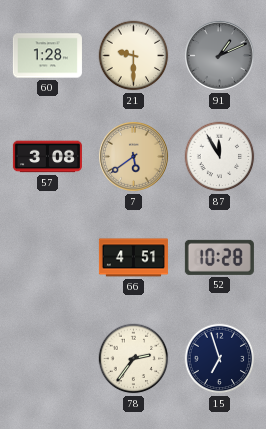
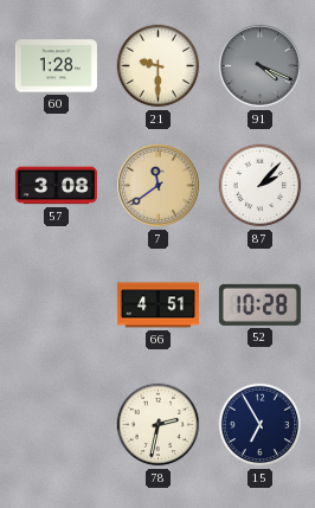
91: 1:11 -> 4:19
7: 5:39 -> 11:39
87: 11:55 -> 2:07
78: 2:36 -> 2:32
15: 6:57 -> 6:55
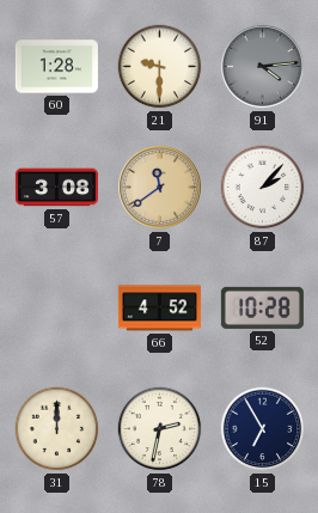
91: 4:19 -> 4:14
66: 4:51 -> 4:52
31: none -> 12:00
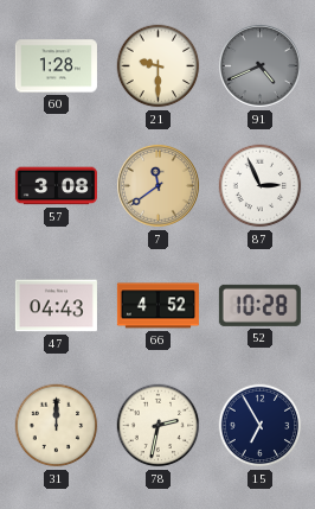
91: 4:14 -> 4:41
87: 2:07 -> 2:56
47: none -> 04:43
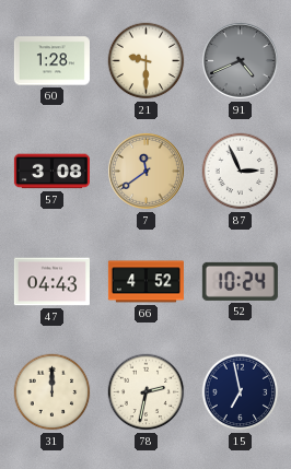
52: 10:28 -> 10:24
15: 6:55 -> 6:58
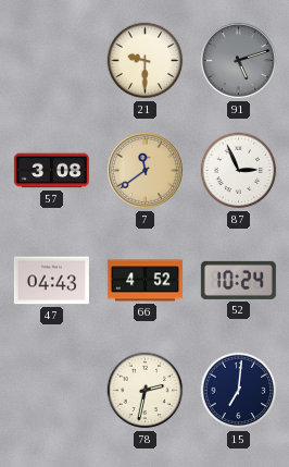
60: 1:28 -> none
91: 4:41 -> 5:12
31: 12:00 -> none
15: 6:58 -> 7:01
